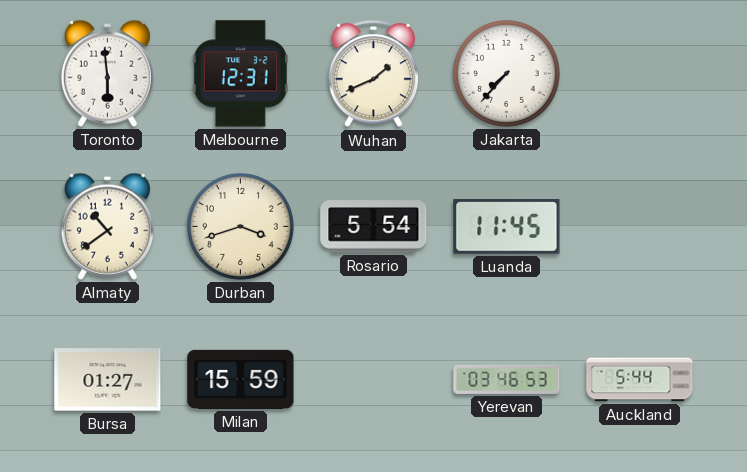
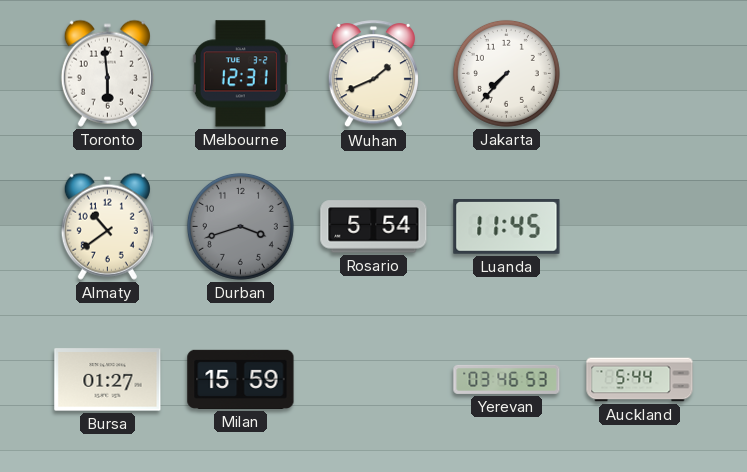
Durban dial: cream -> grey
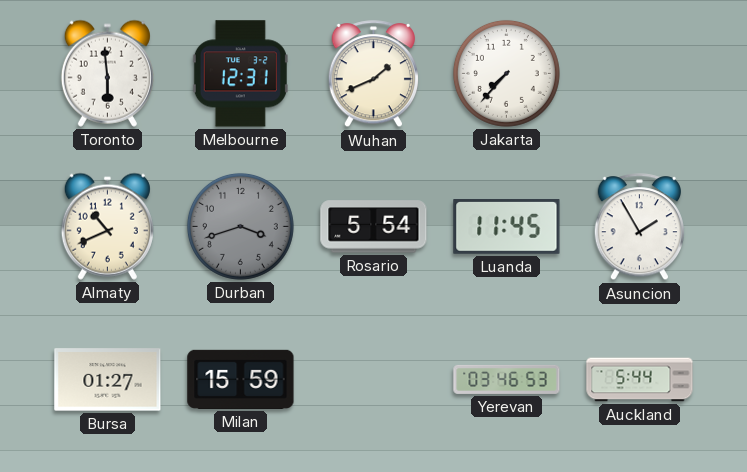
Almaty: 10:39 -> 10:41
Asuncion: none -> 1:55
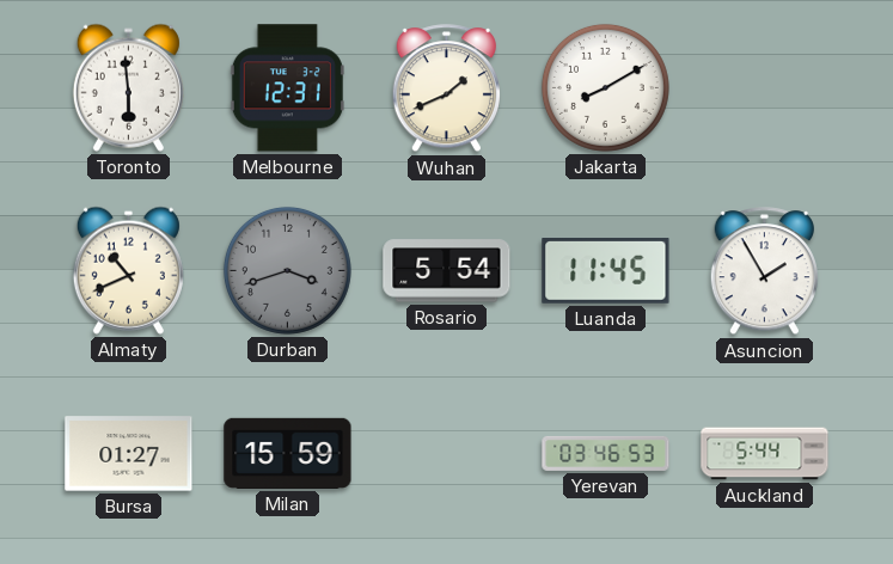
Jakarta: 7:37 -> 8:10
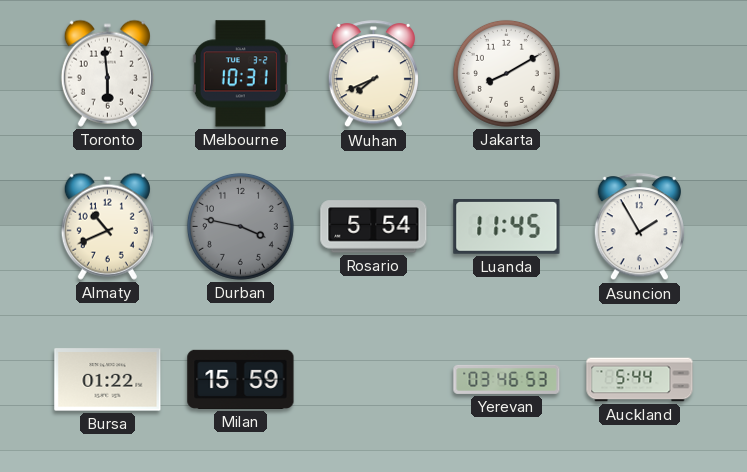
Melbourne: 12:31 -> 10:31
Wuhan: 1:41 -> 7:41
Durban: 3:42 -> 3:47
Bursa: 01:27 -> 01:22
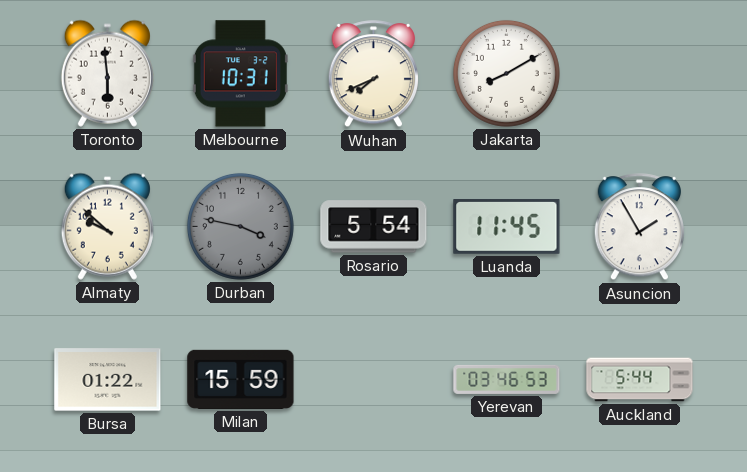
Almaty: 10:41 -> 9:52
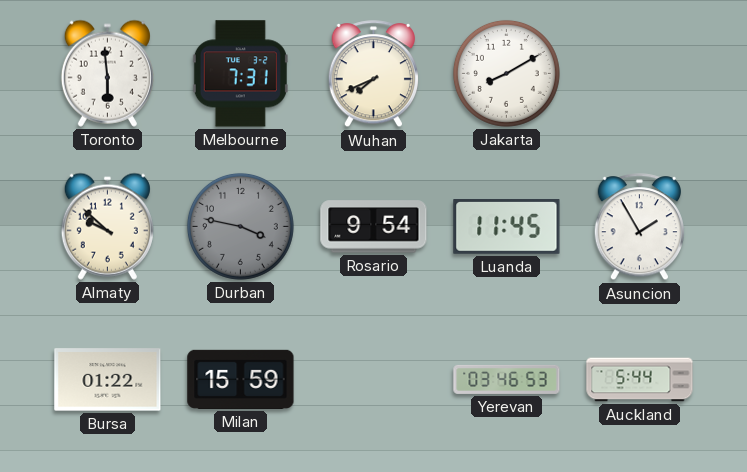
Melbourne: 10:31 -> 7:31
Rosario: 5:54 -> 9:54
